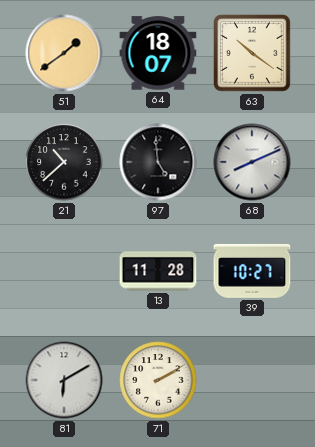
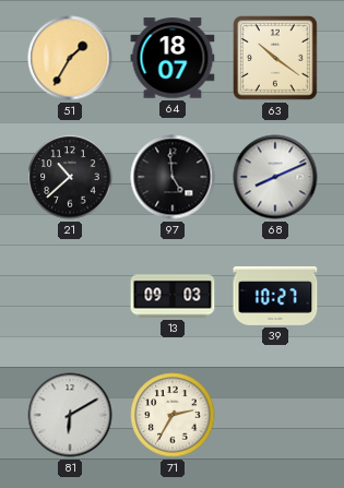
51: 1:39 -> 1:35
13: 11:28 -> 09:03
71: 2:10 -> 2:35
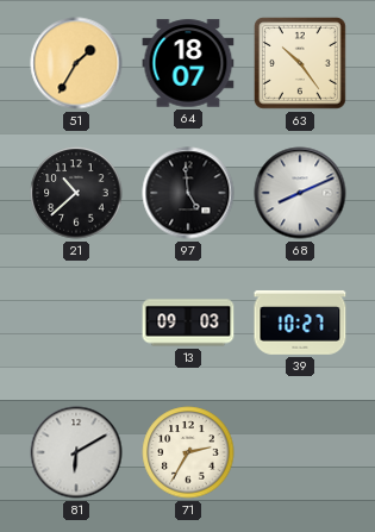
63: 10:21 -> 10:24
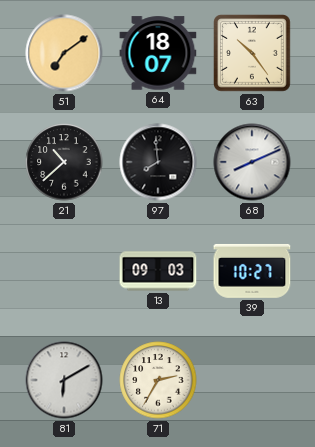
51: 1:35 -> 7:09
97: 4:59 -> 7:59
